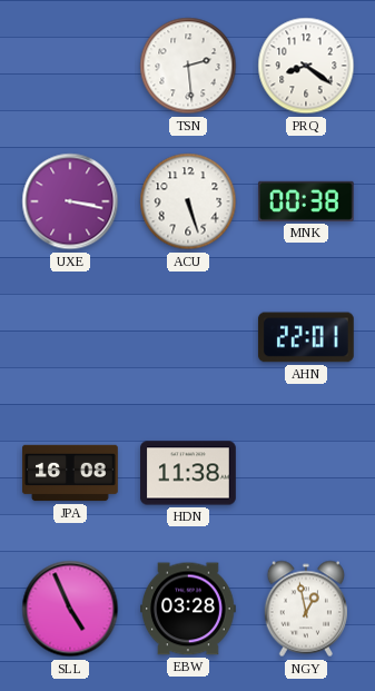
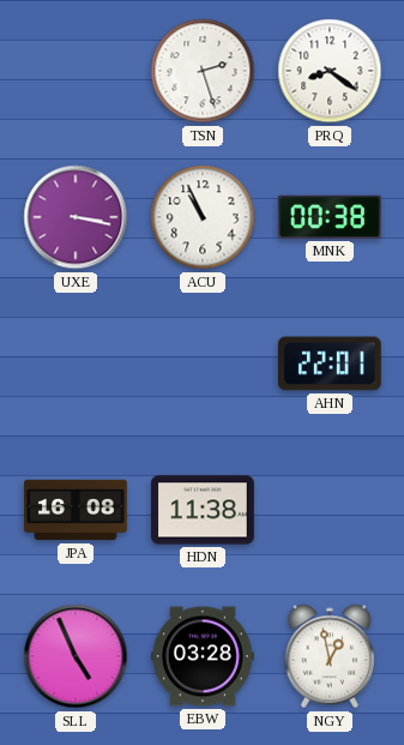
TSN: 2:29 -> 2:27
ACU: 5:27 -> 10:56
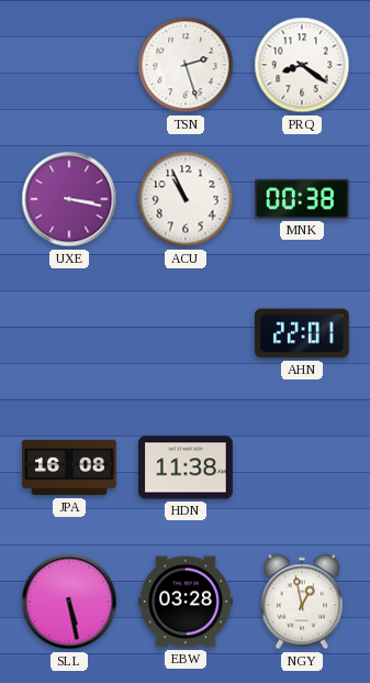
SLL: 4:56 -> 5:28
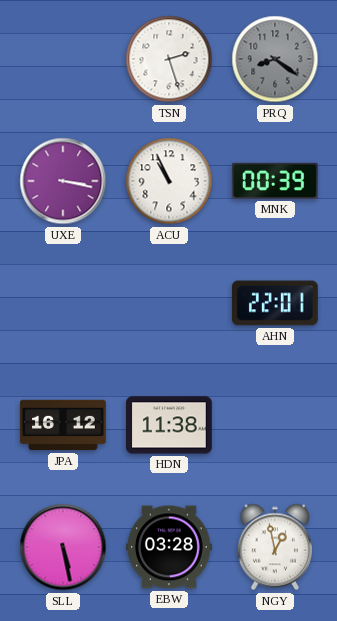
PRQ dial: white -> grey
MNK: 00:38 -> 00:39
JPA: 16:08 -> 16:12
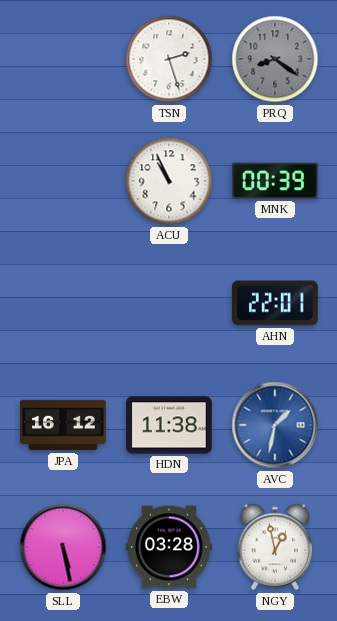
UXE: 3:17 -> none
AVC: none -> 1:32
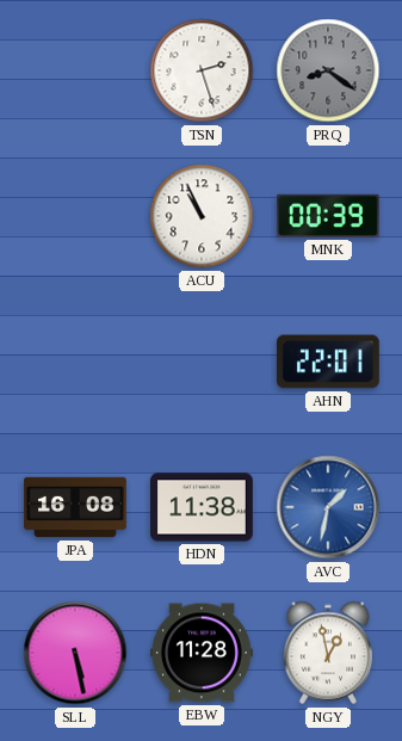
JPA: 16:12 -> 16:08
EBW: 03:28 -> 11:28
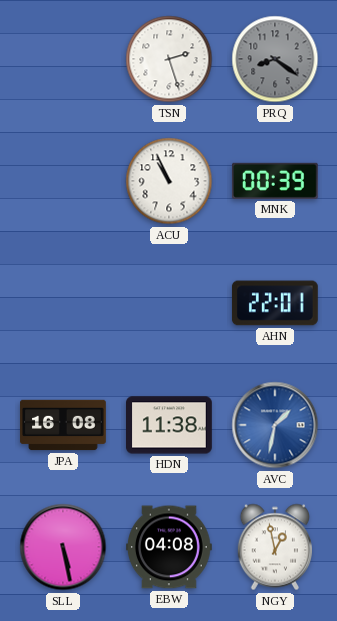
EBW: 11:28 -> 04:08
